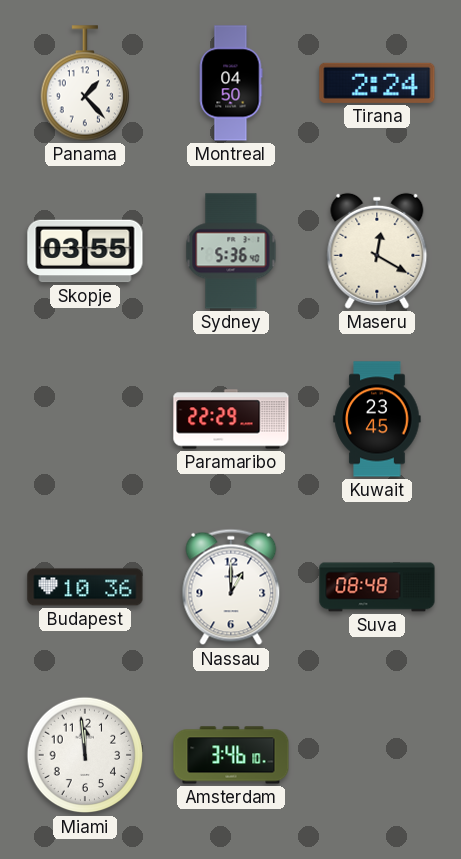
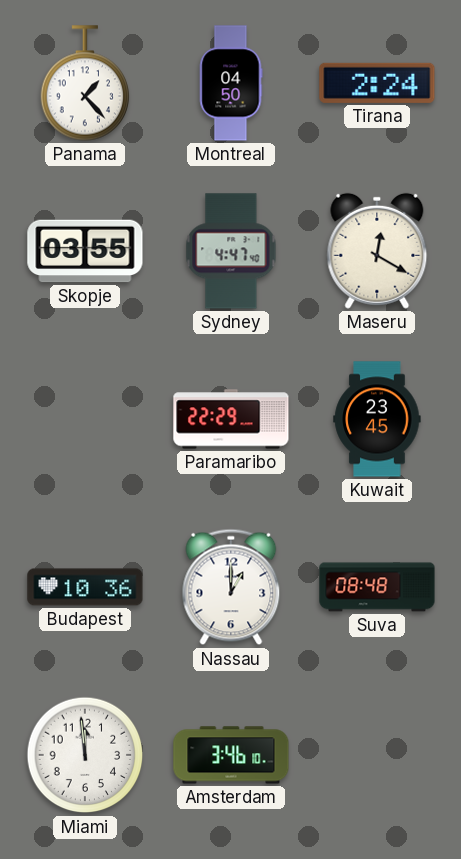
Sydney: 5:36 -> 4:47
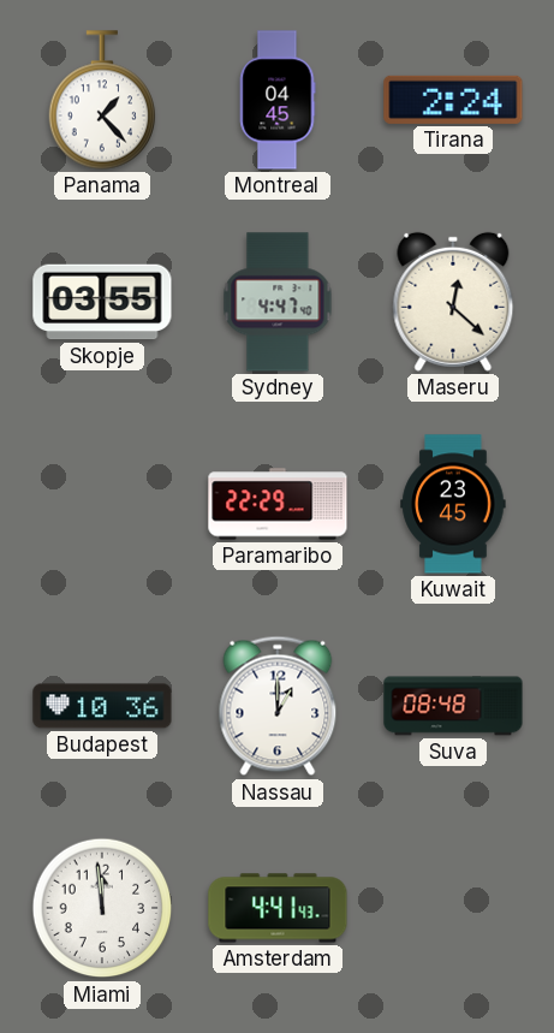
Montreal: 04:50 -> 04:45
Maseru: 12:20 -> 12:22
Amsterdam: 3:46 -> 4:41
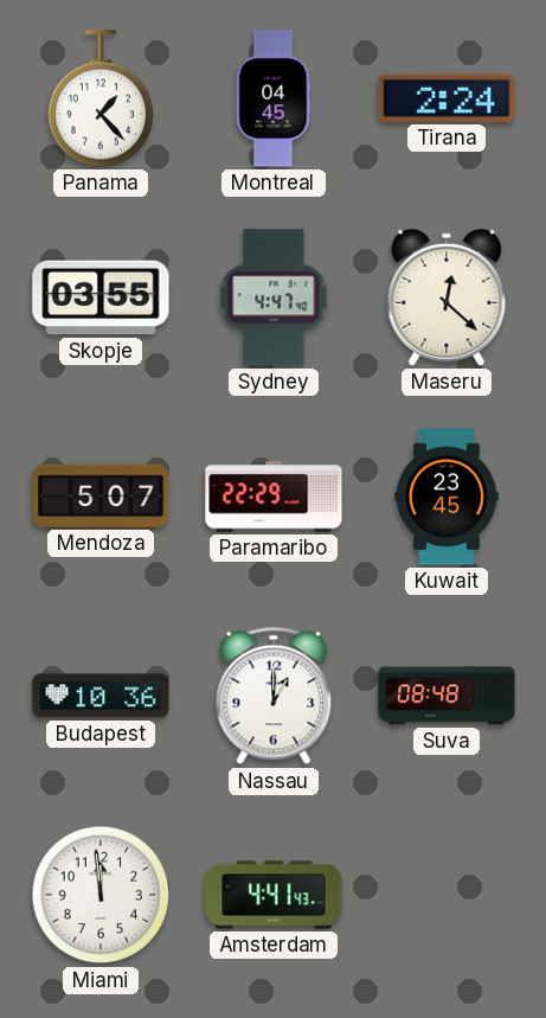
Mendoza: none -> 5:07
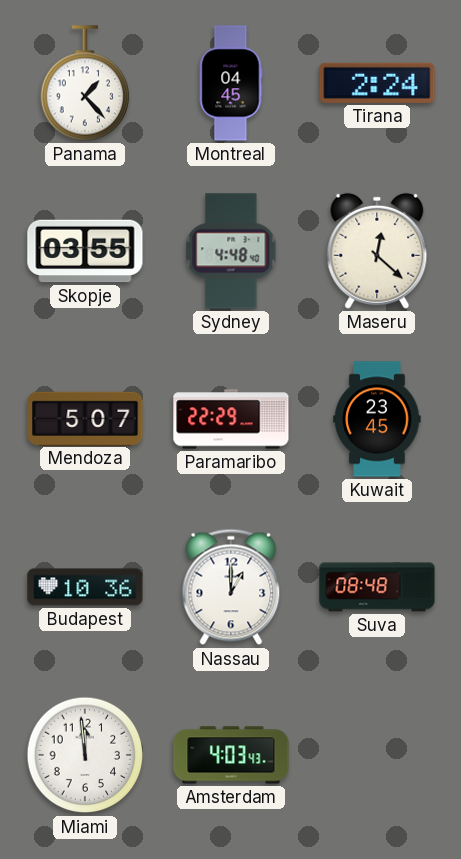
Sydney: 4:47 -> 4:48
Amsterdam: 4:41 -> 4:03
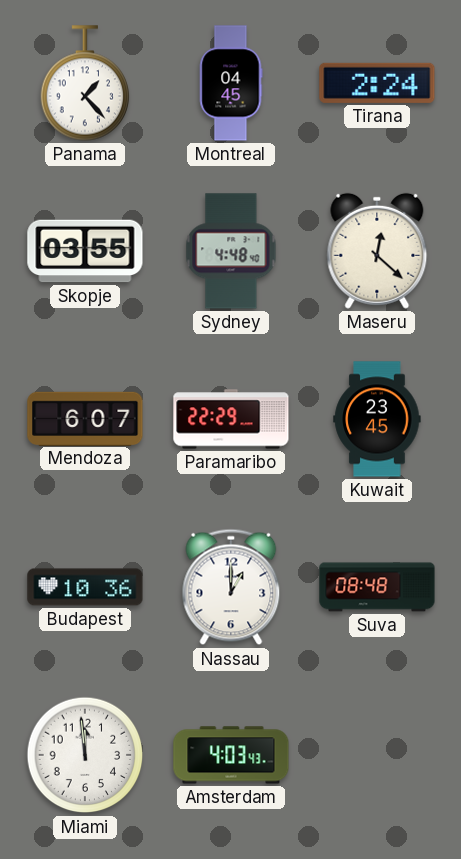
Mendoza: 5:07 -> 6:07
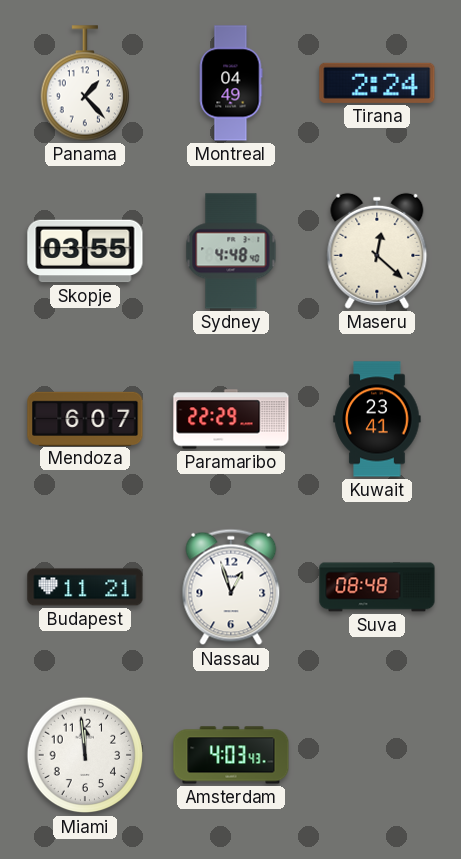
Montreal: 04:45 -> 04:49
Kuwait: 23:45 -> 23:41
Budapest: 10:36 -> 11:21
Nassau: 1:00 -> 12:57
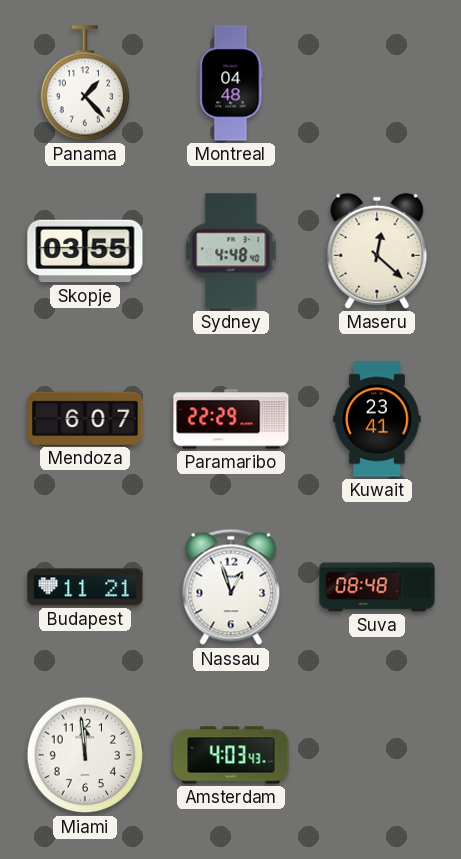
Montreal: 04:49 -> 04:48
Tirana: 2:24 -> none
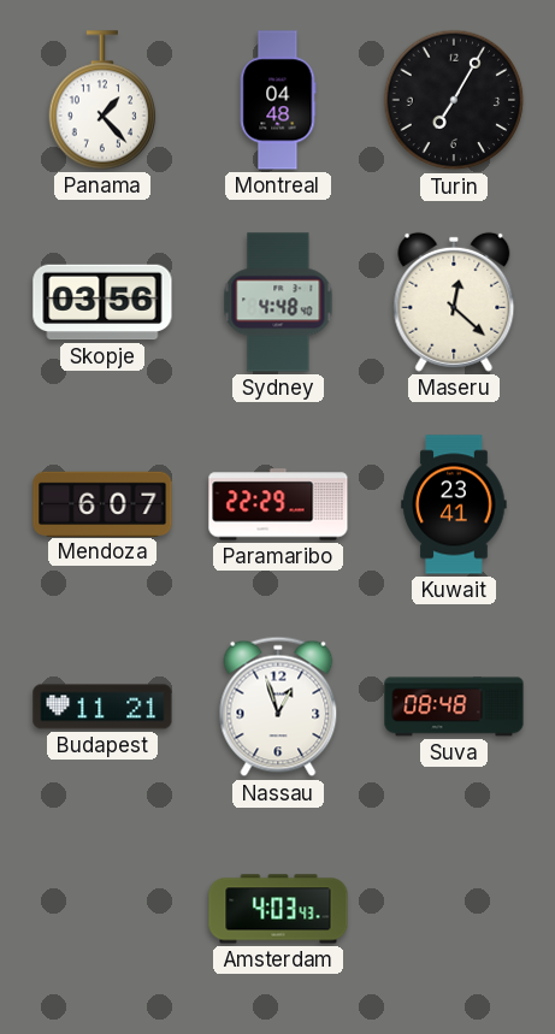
Turin: none -> 7:05
Skopje: 03:55 -> 03:56
Miami: 11:59 -> none
